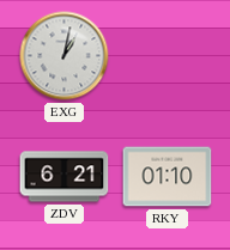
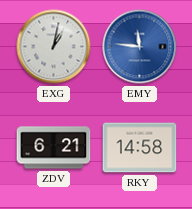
EMY: none -> 11:46
RKY: 01:10 -> 14:58
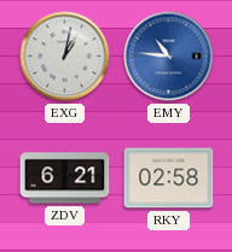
EMY: 11:46 -> 10:46
RKY: 14:58 -> 02:58
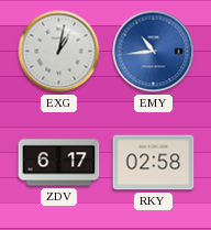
EMY: 10:46 -> 10:44
ZDV: 6:21 -> 6:17
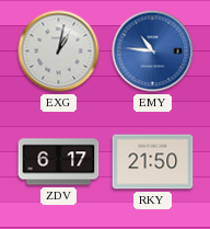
EMY: 10:44 -> 10:46
RKY: 02:58 -> 21:50
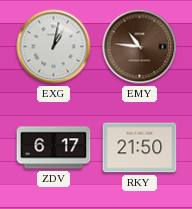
EMY dial: blue -> brown
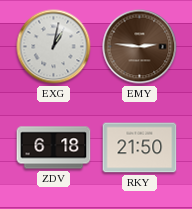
EMY: 10:46 -> 2:46
ZDV: 6:17 -> 6:18
